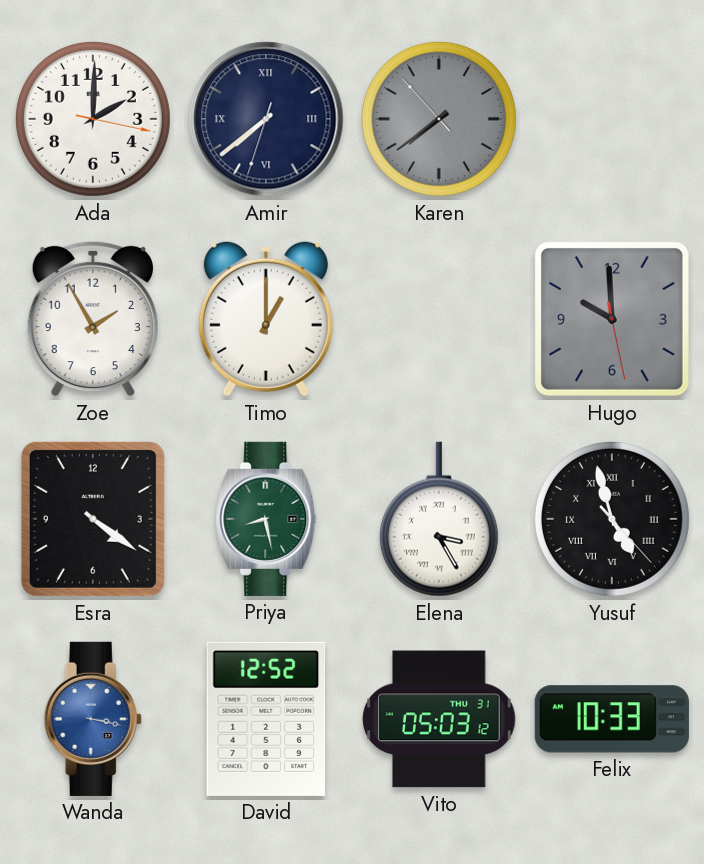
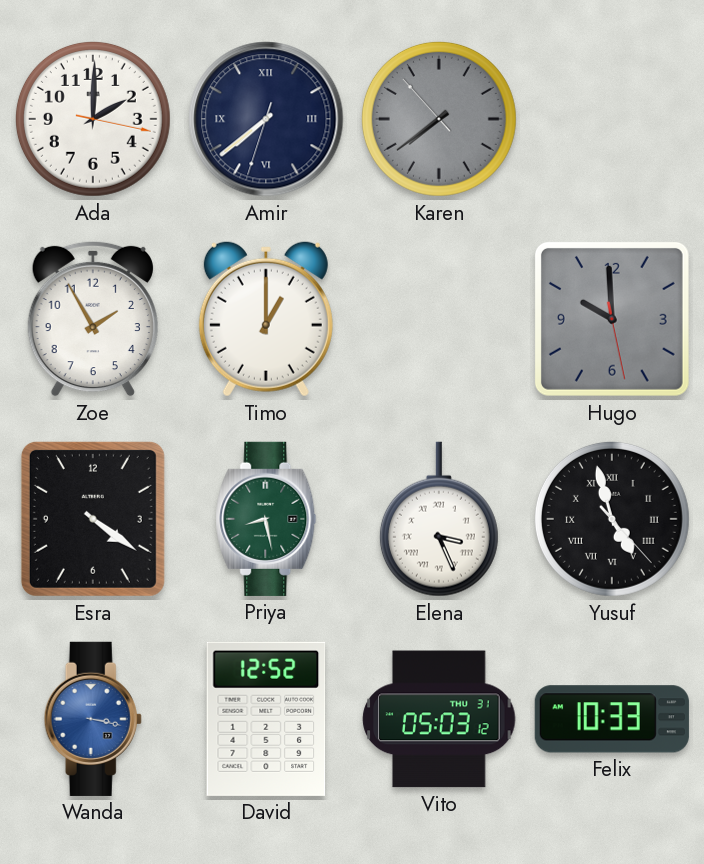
Elena: 3:25 -> 3:26
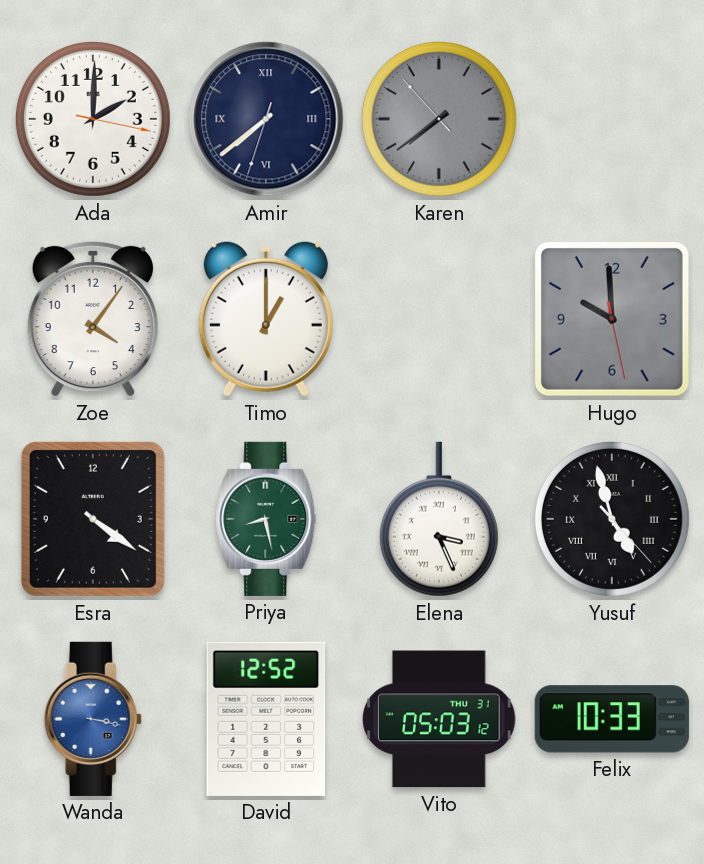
Zoe: 1:55 -> 4:06
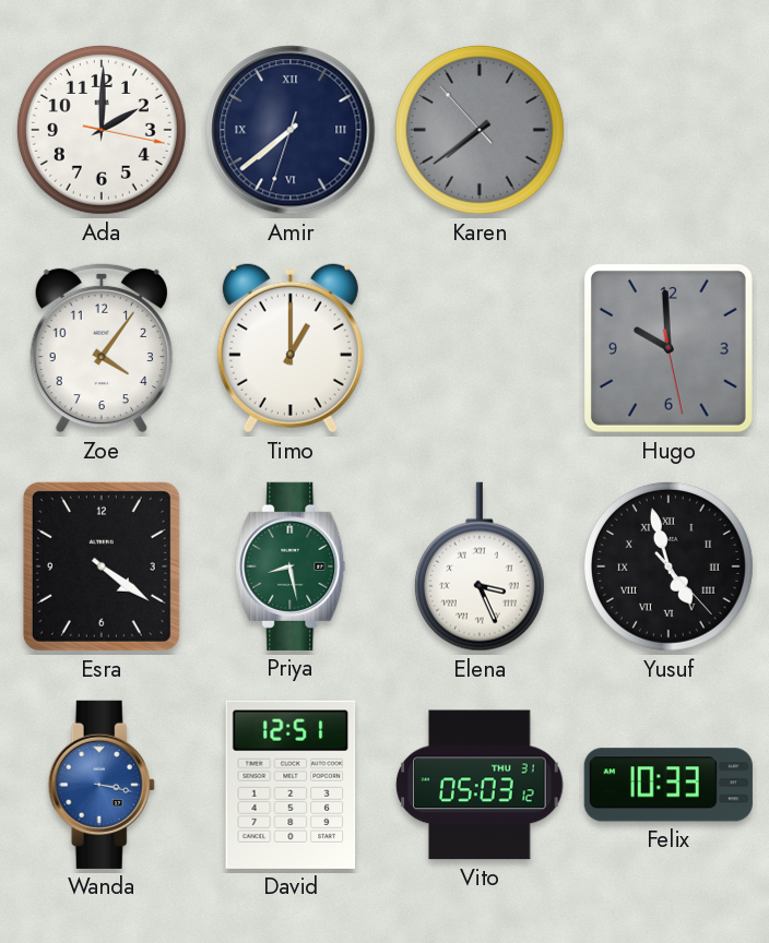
David: 12:52 -> 12:51
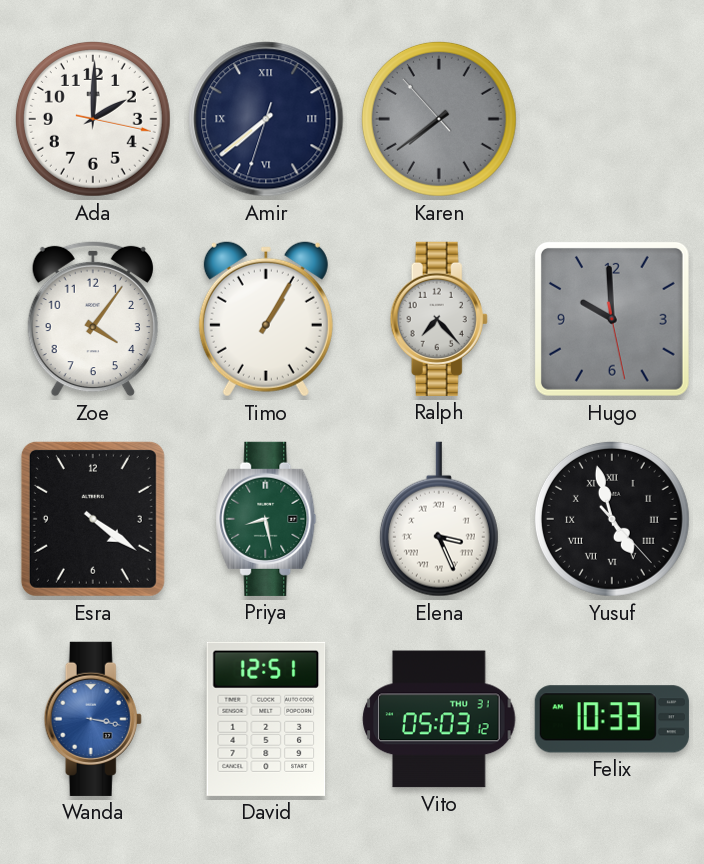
Timo: 1:00 -> 1:05
Ralph: none -> 7:23
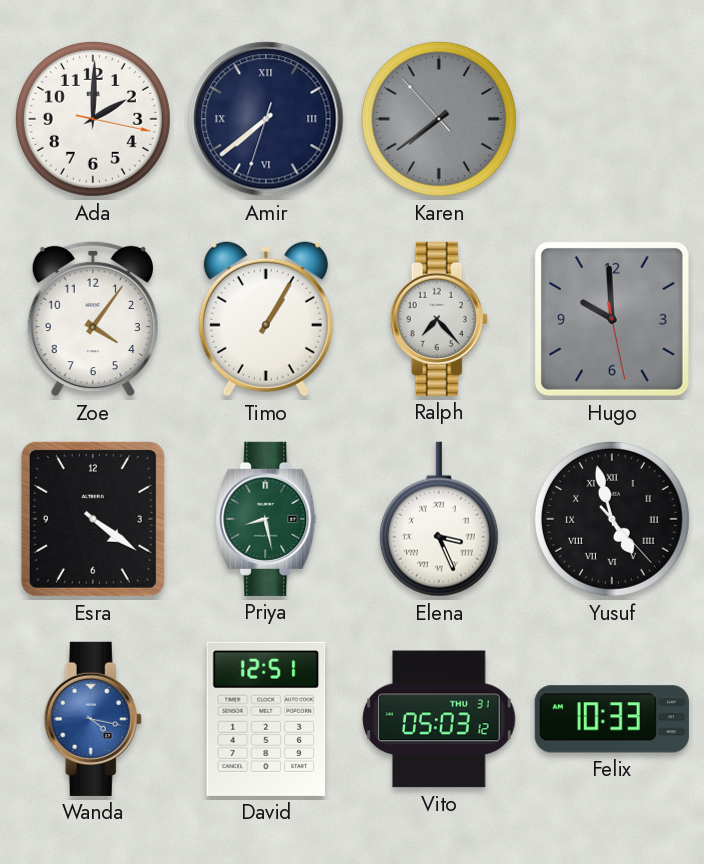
Wanda: 3:17 -> 4:17
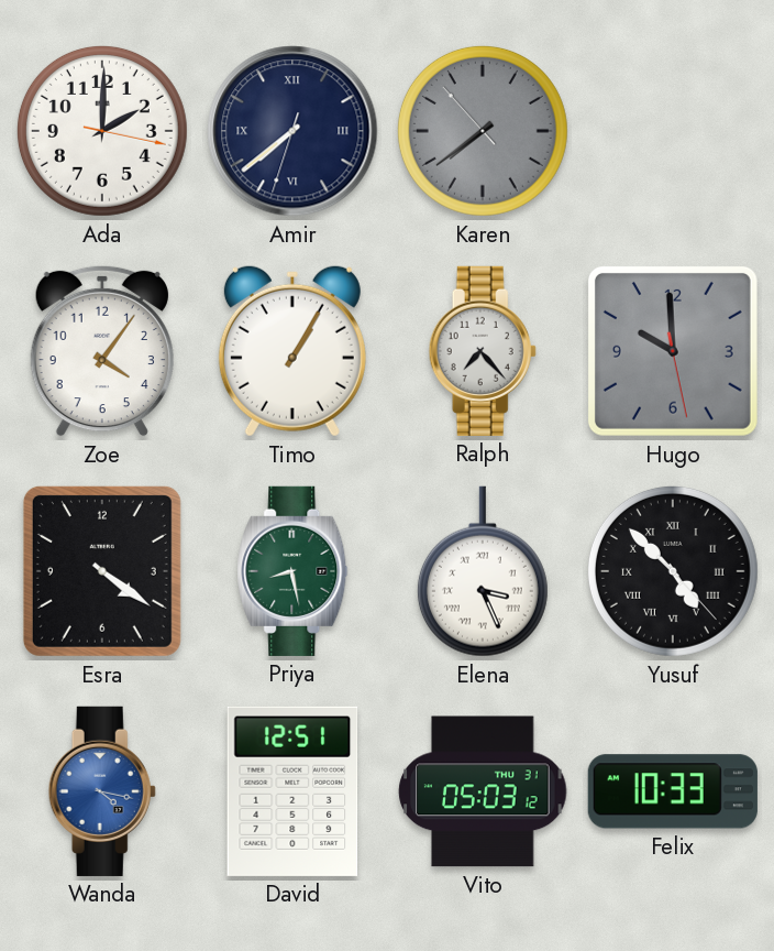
Yusuf: 4:57 -> 4:52
